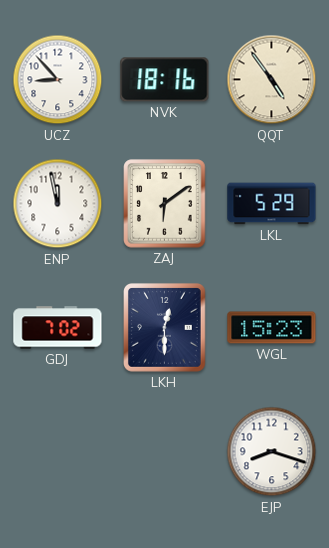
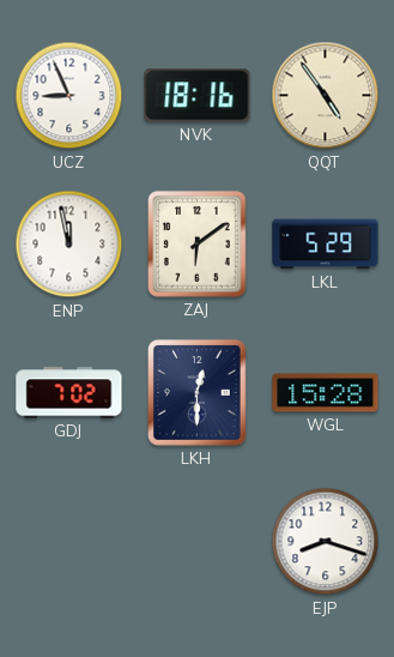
UCZ: 8:53 -> 8:56
WGL: 15:23 -> 15:28
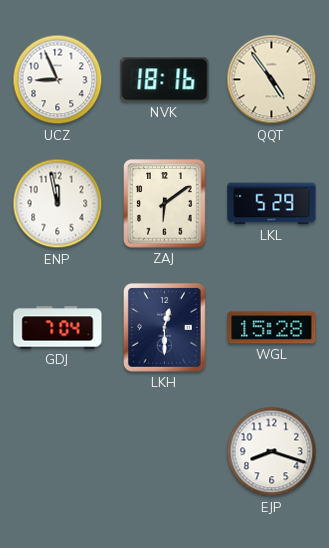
GDJ: 7:02 -> 7:04
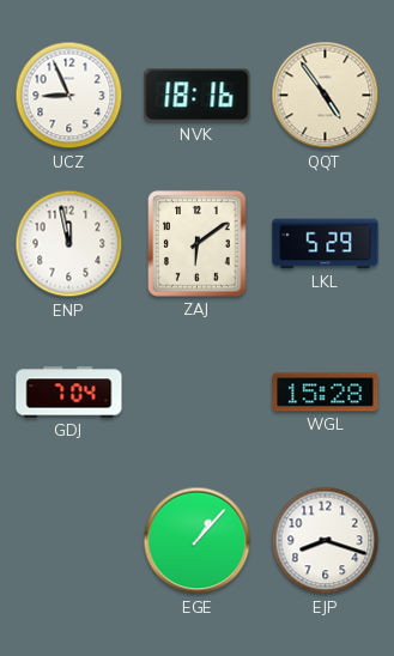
LKH: 12:30 -> none
EGE: none -> 1:07
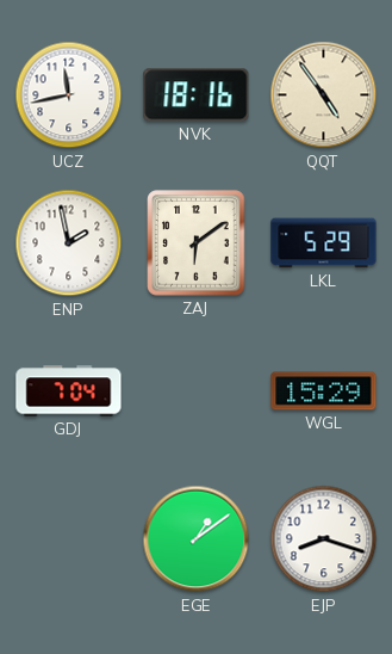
UCZ: 8:56 -> 11:43
ENP: 11:58 -> 1:58
WGL: 15:28 -> 15:29
EGE: 1:07 -> 1:09
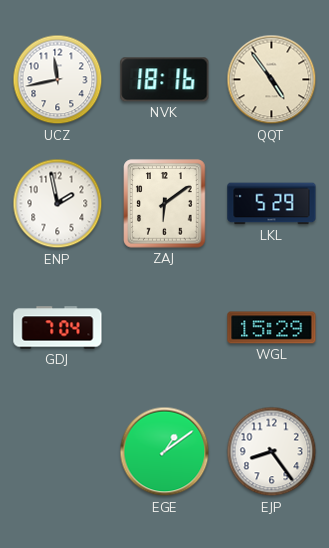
EJP: 8:18 -> 8:24
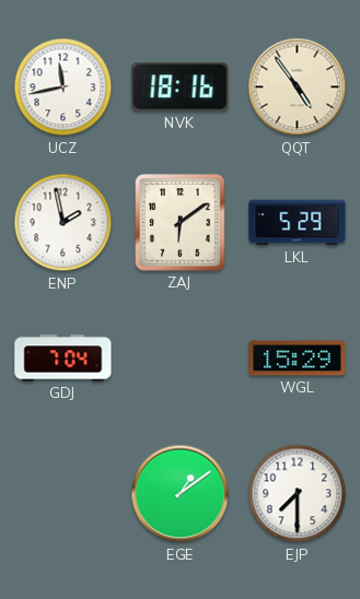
EJP: 8:24 -> 7:30
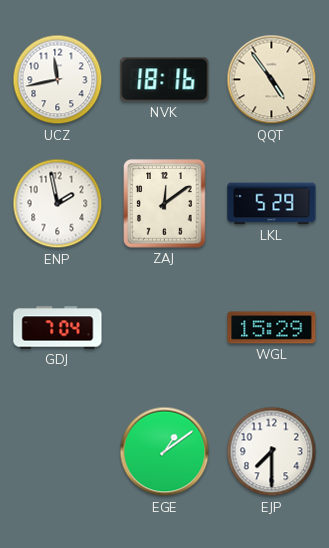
ZAJ: 6:09 -> 12:09
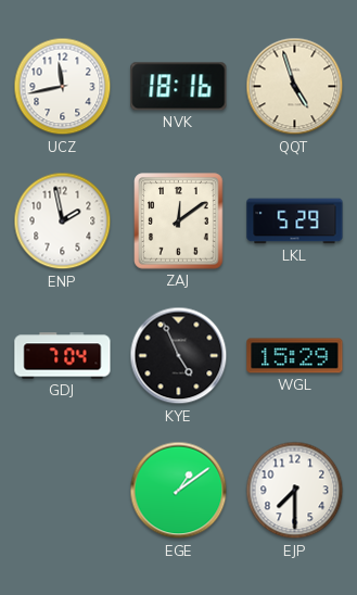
QQT: 4:54 -> 4:57
KYE: none -> 4:56
